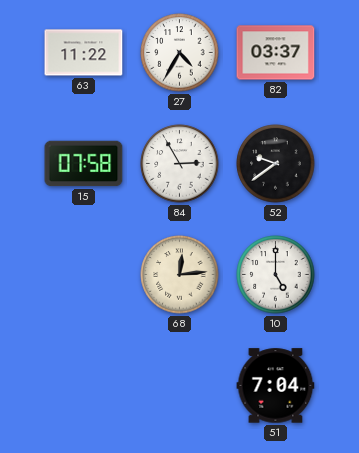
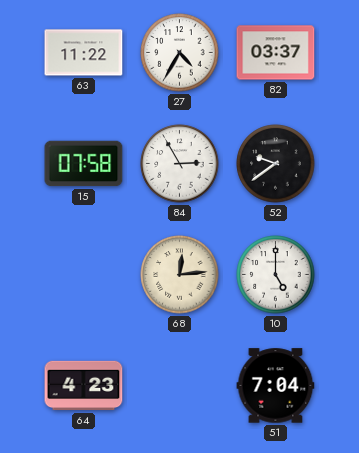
64: none -> 4:23
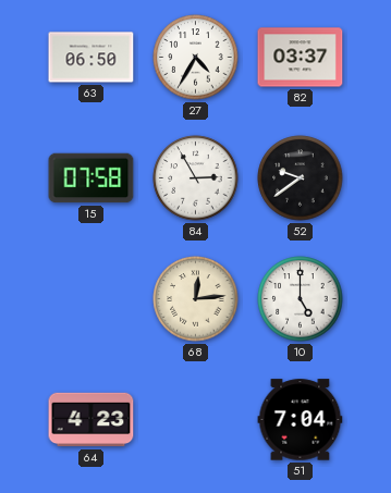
63: 11:22 -> 06:50
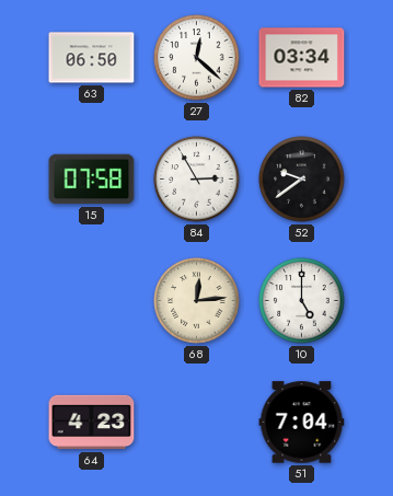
27: 4:35 -> 12:22
82: 03:37 -> 03:34
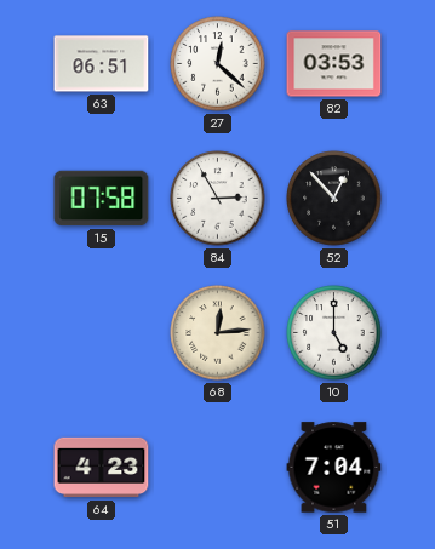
63: 06:50 -> 06:51
82: 03:34 -> 03:53
52: 9:39 -> 12:53
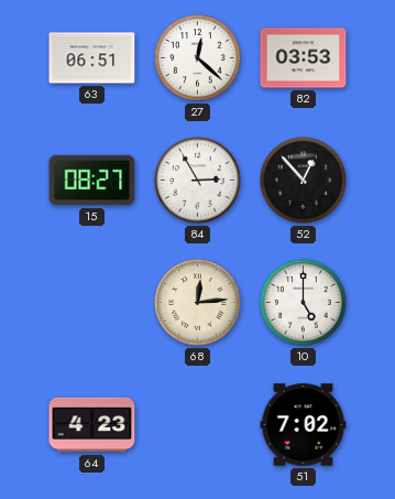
15: 07:58 -> 08:27
51: 7:04 -> 7:02
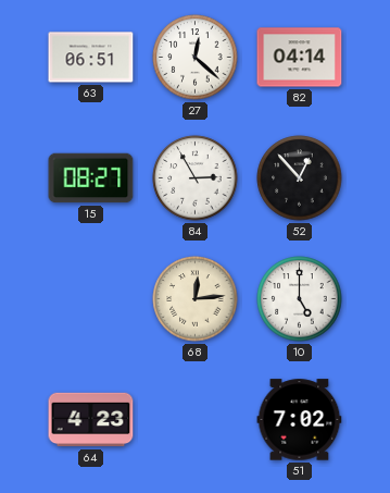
82: 03:53 -> 04:14
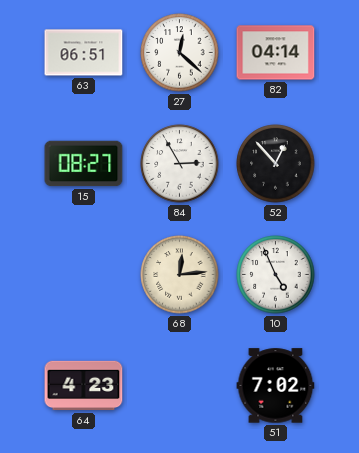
10: 5:00 -> 4:56
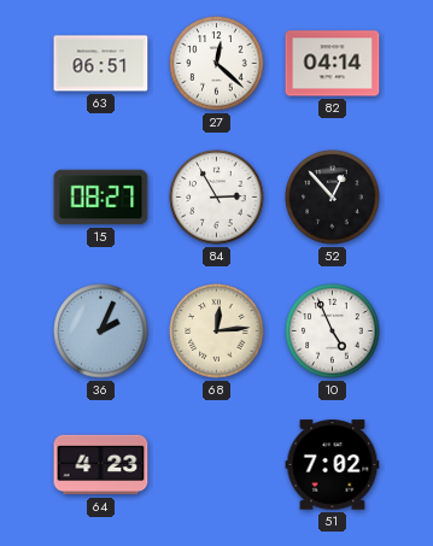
36: none -> 2:04
